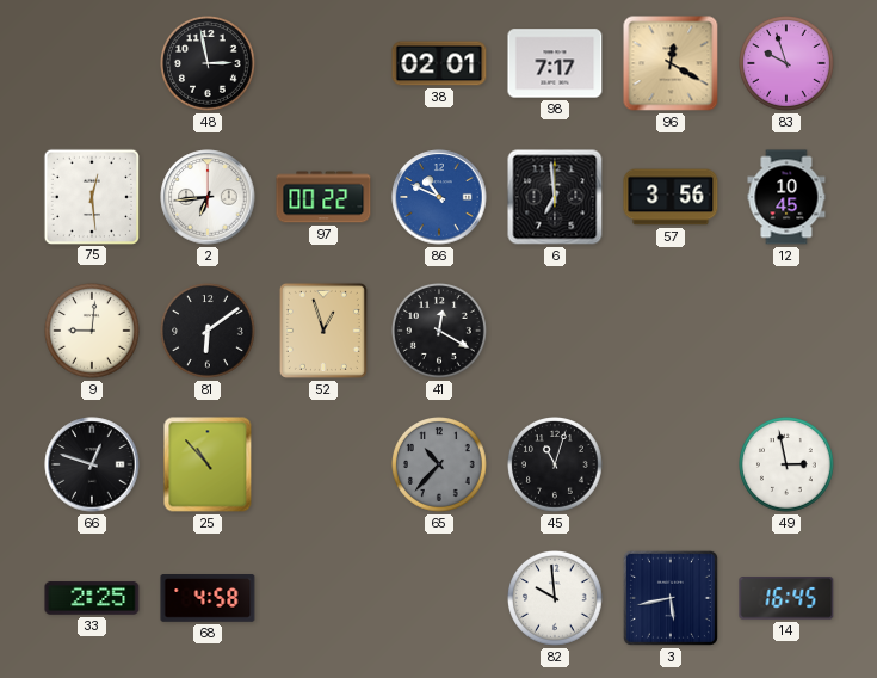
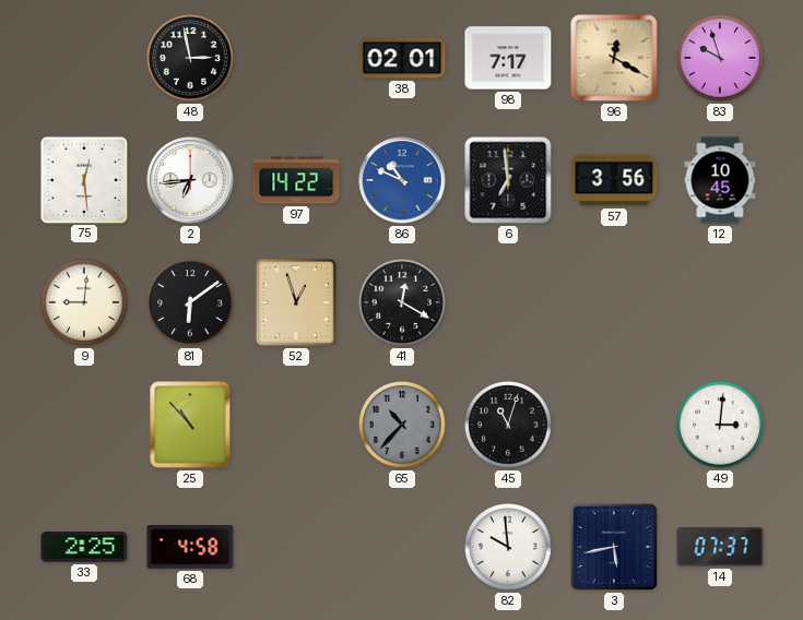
97: 00:22 -> 14:22
66: 12:48 -> none
49: 2:58 -> 3:01
14: 16:45 -> 07:37
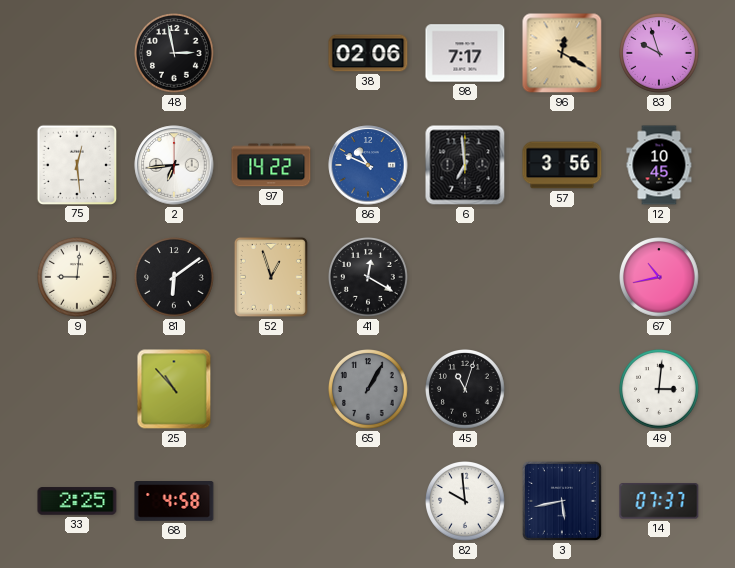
38: 02:01 -> 02:06
67: none -> 10:43
65: 10:37 -> 1:05
